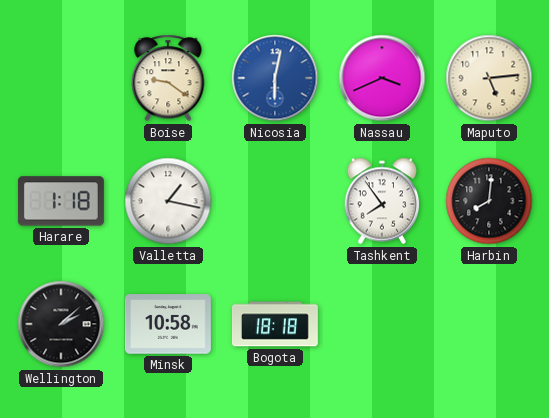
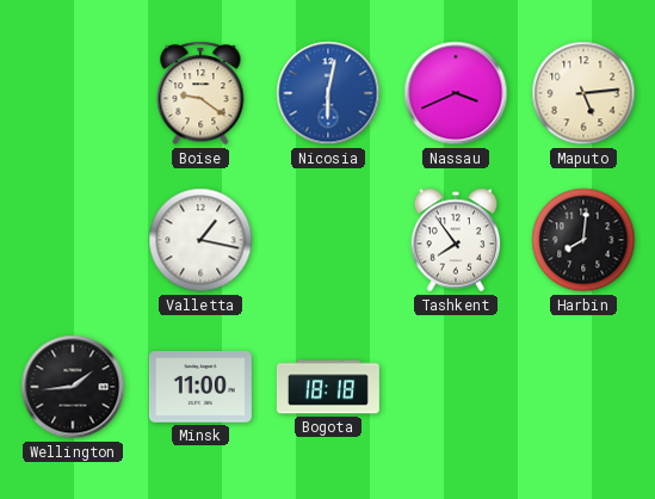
Harare: 1:18 -> none
Wellington: 2:08 -> 1:44
Minsk: 10:58 -> 11:00
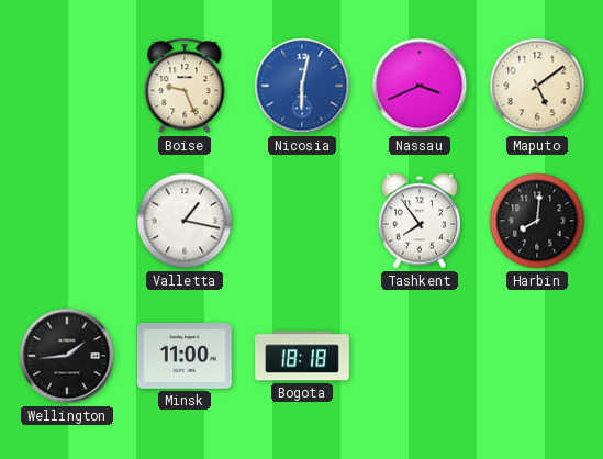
Boise: 9:21 -> 9:26
Maputo: 5:14 -> 5:09
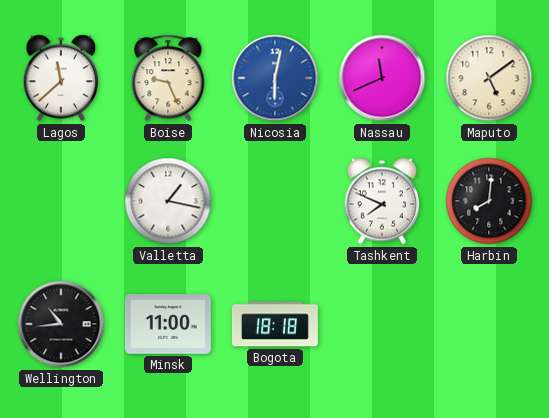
Lagos: none -> 11:38
Nassau: 3:41 -> 11:41
Tashkent: 7:54 -> 7:49
Wellington: 1:44 -> 10:44
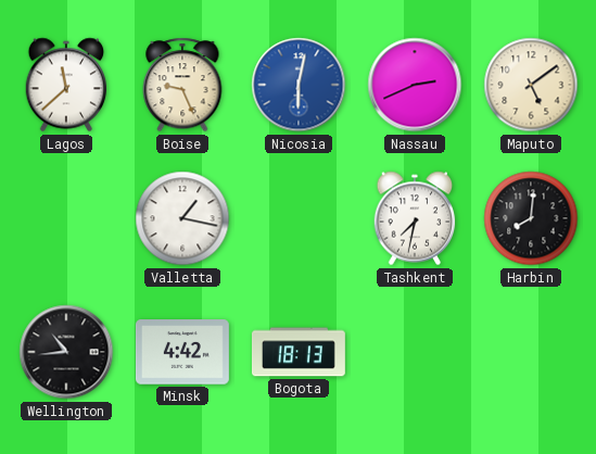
Nassau: 11:41 -> 2:41
Tashkent: 7:49 -> 7:32
Minsk: 11:00 -> 4:42
Bogota: 18:18 -> 18:13
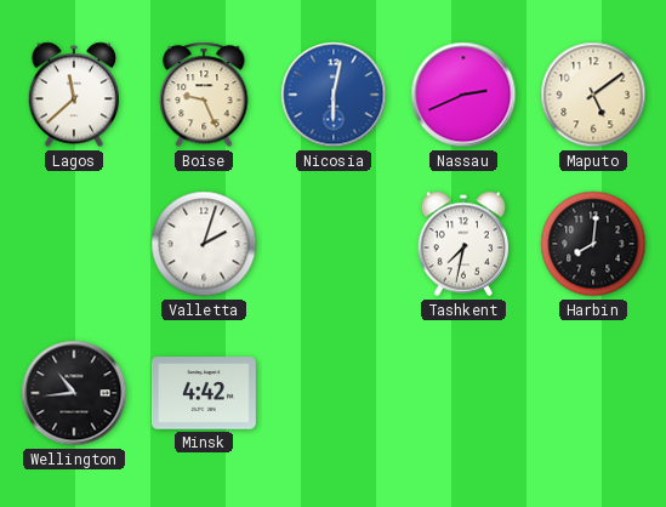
Valletta: 1:17 -> 2:03
Bogota: 18:13 -> none
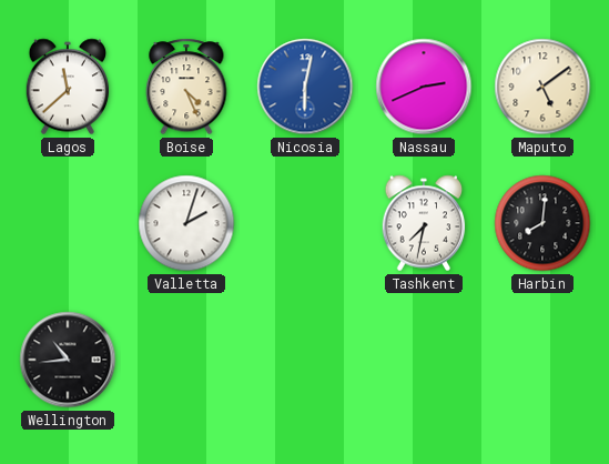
Boise: 9:26 -> 4:26
Minsk: 4:42 -> none
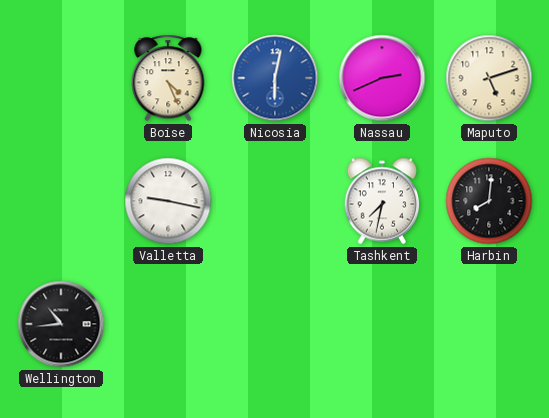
Lagos: 11:38 -> none
Maputo: 5:09 -> 5:12
Valletta: 2:03 -> 9:17
